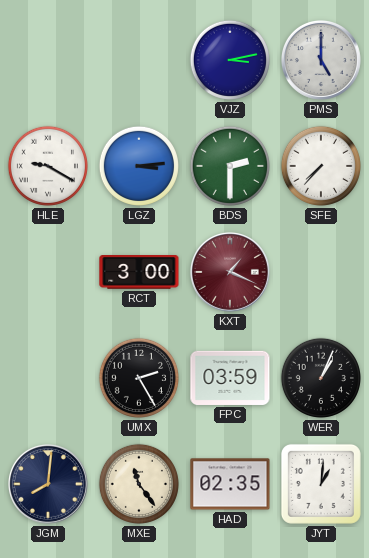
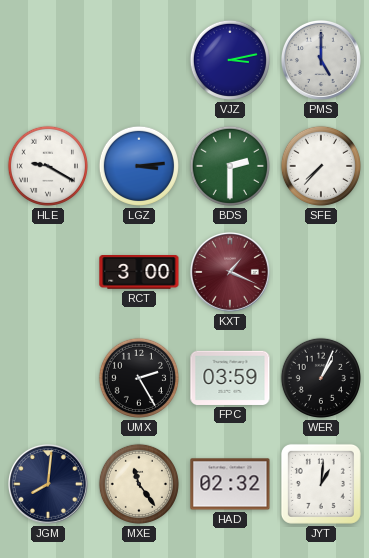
HAD: 02:35 -> 02:32
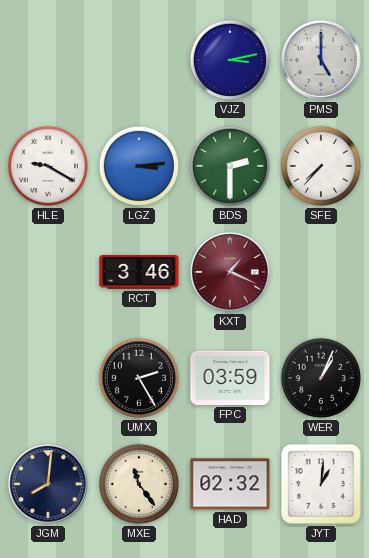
RCT: 3:00 -> 3:46
